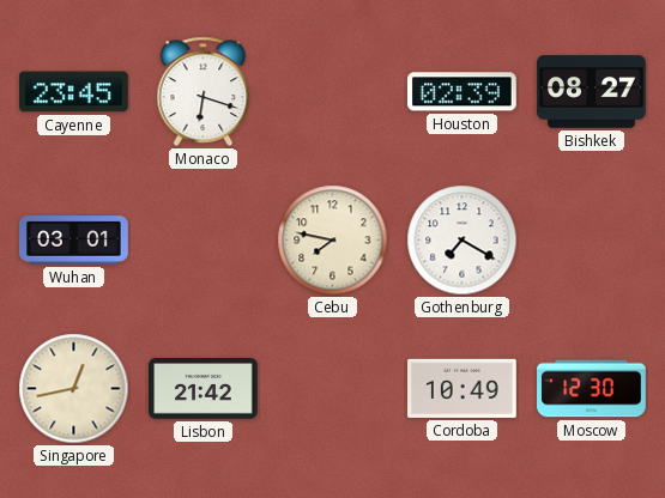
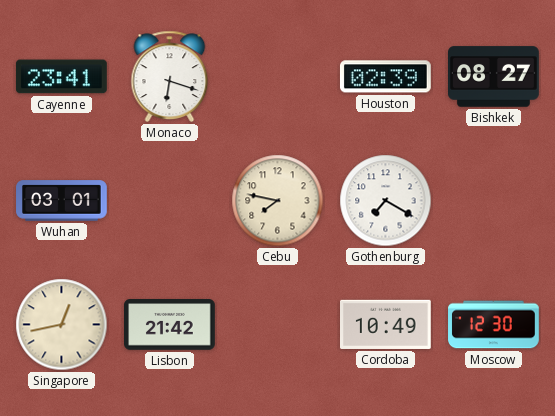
Cayenne: 23:45 -> 23:41
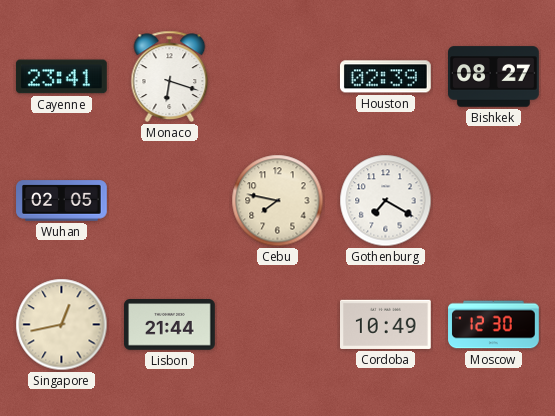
Wuhan: 03:01 -> 02:05
Lisbon: 21:42 -> 21:44
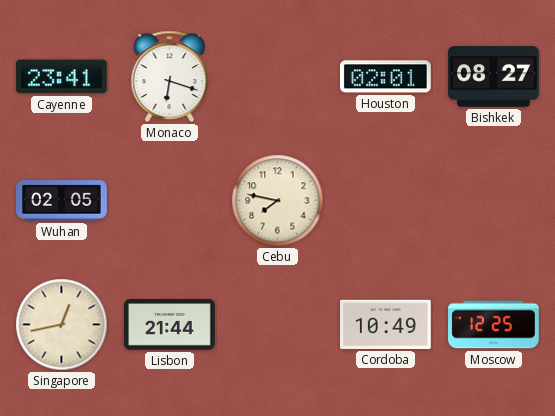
Houston: 02:39 -> 02:01
Gothenburg: 7:20 -> none
Moscow: 12:30 -> 12:25
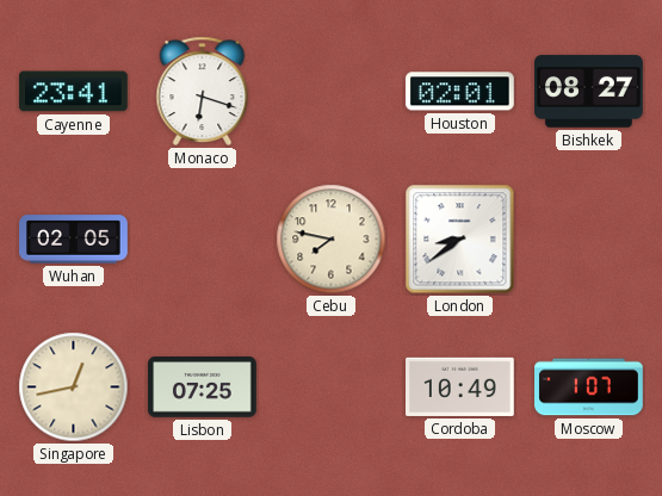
London: none -> 8:39
Lisbon: 21:44 -> 07:25
Moscow: 12:25 -> 1:07
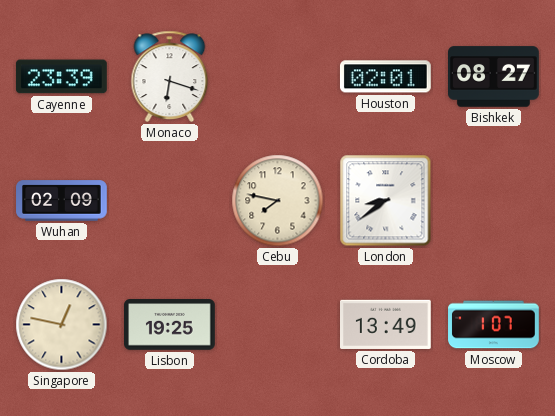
Cayenne: 23:41 -> 23:39
Wuhan: 02:05 -> 02:09
Singapore: 12:43 -> 12:47
Lisbon: 07:25 -> 19:25
Cordoba: 10:49 -> 13:49
